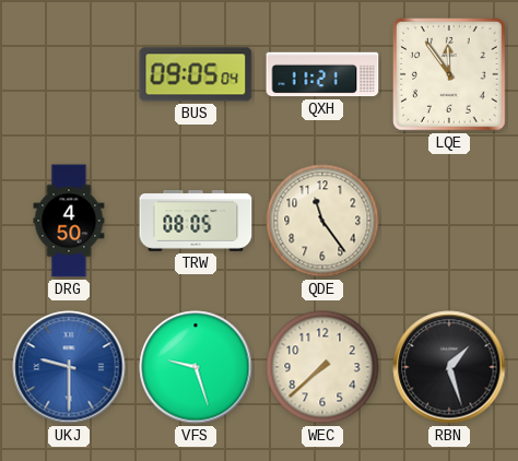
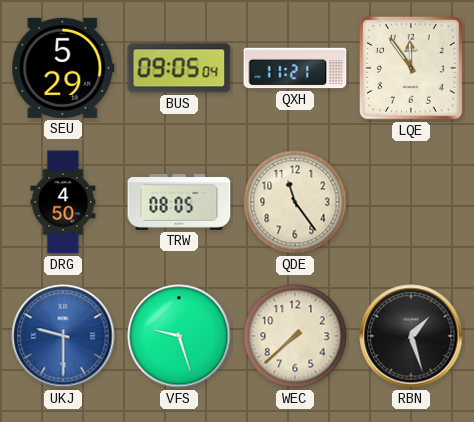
SEU: none -> 5:29
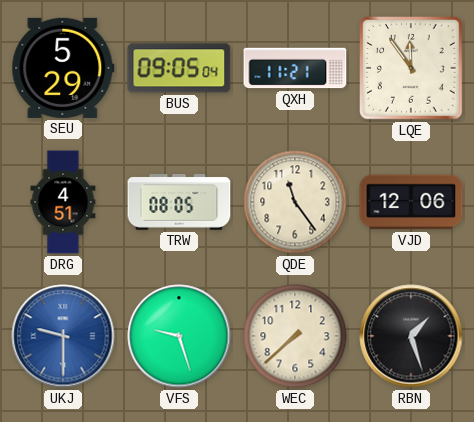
DRG: 4:50 -> 4:51
VJD: none -> 12:06
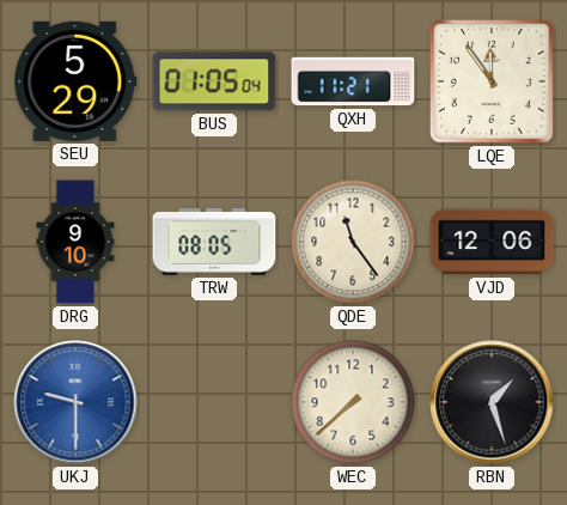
BUS: 09:05 -> 01:05
DRG: 4:51 -> 9:10
VFS: 9:27 -> none
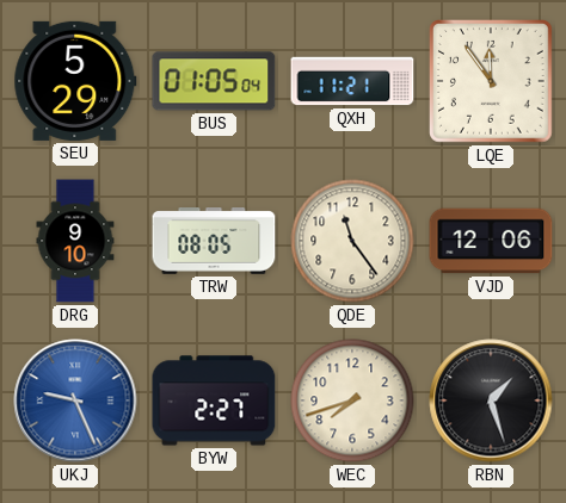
UKJ: 9:30 -> 9:26
BYW: none -> 2:27
WEC: 7:38 -> 7:42
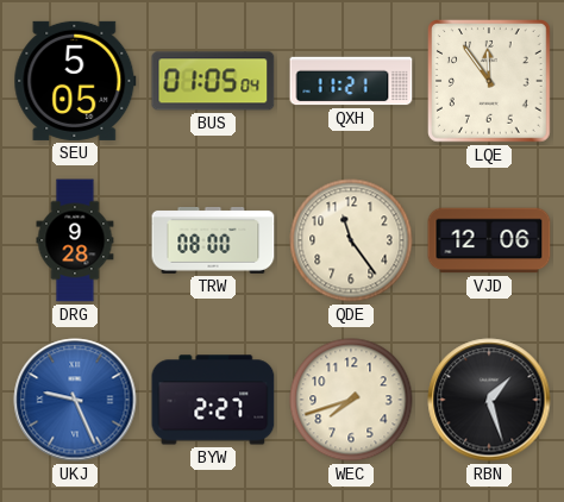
SEU: 5:29 -> 5:05
DRG: 9:10 -> 9:28
TRW: 08:05 -> 08:00
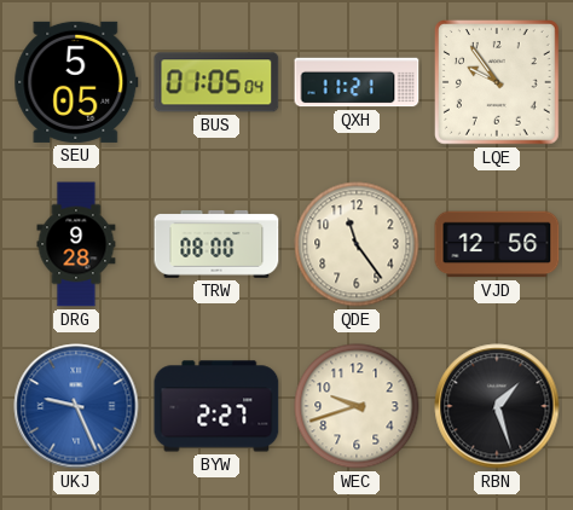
LQE: 11:54 -> 9:54
VJD: 12:06 -> 12:56
WEC: 7:42 -> 9:42
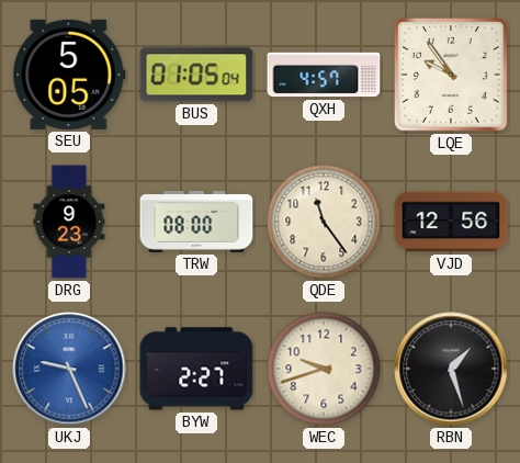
QXH: 11:21 -> 4:57
DRG: 9:28 -> 9:23
